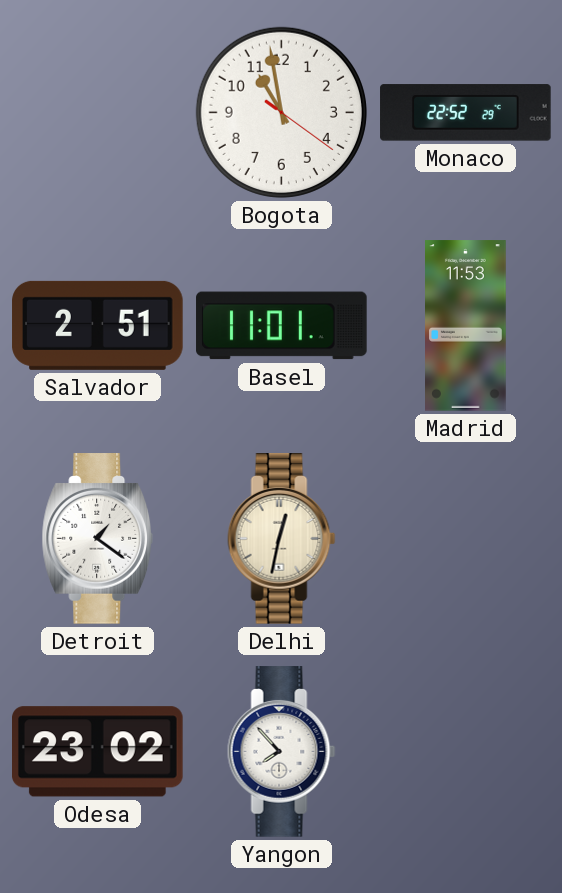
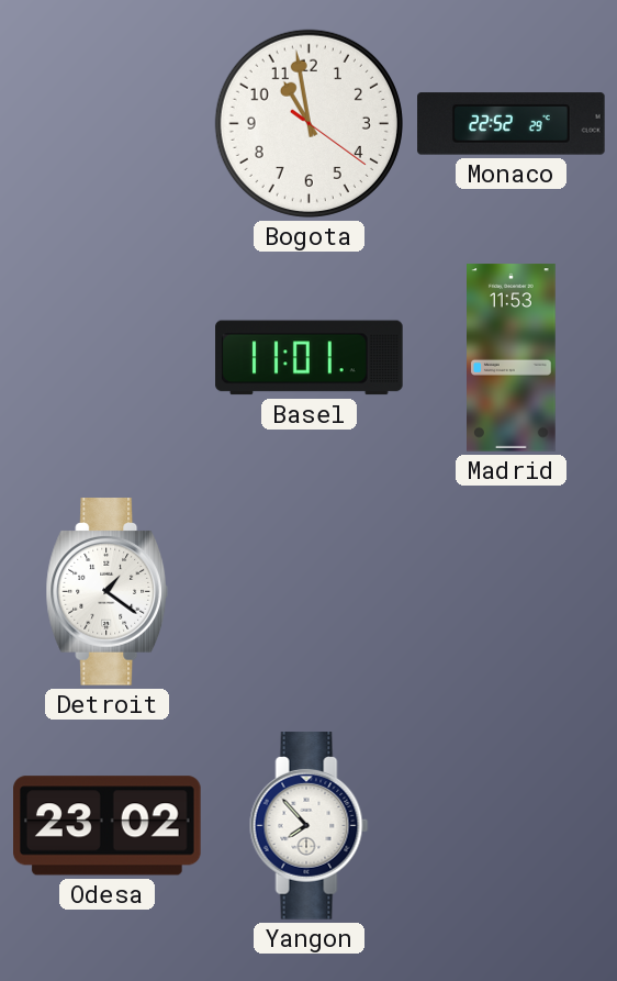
Salvador: 2:51 -> none
Delhi: 12:32 -> none
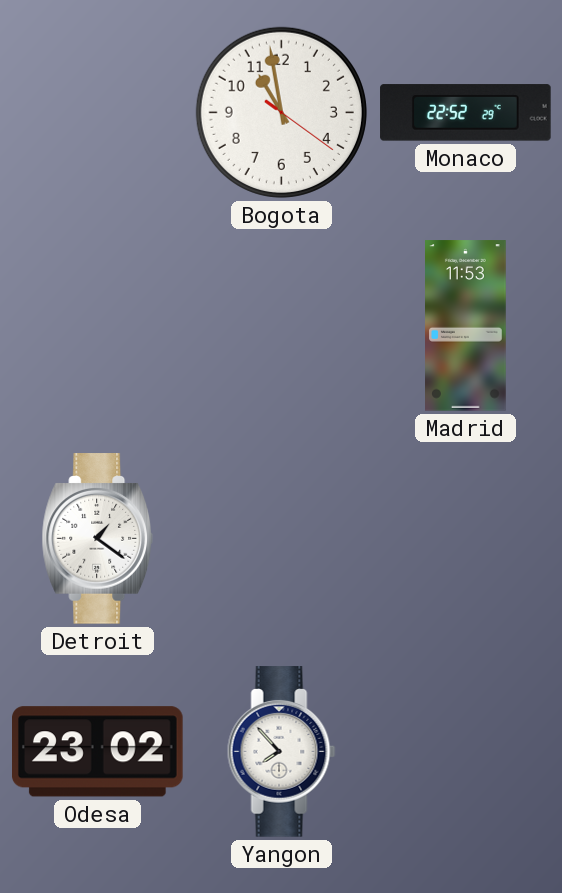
Basel: 11:01 -> none
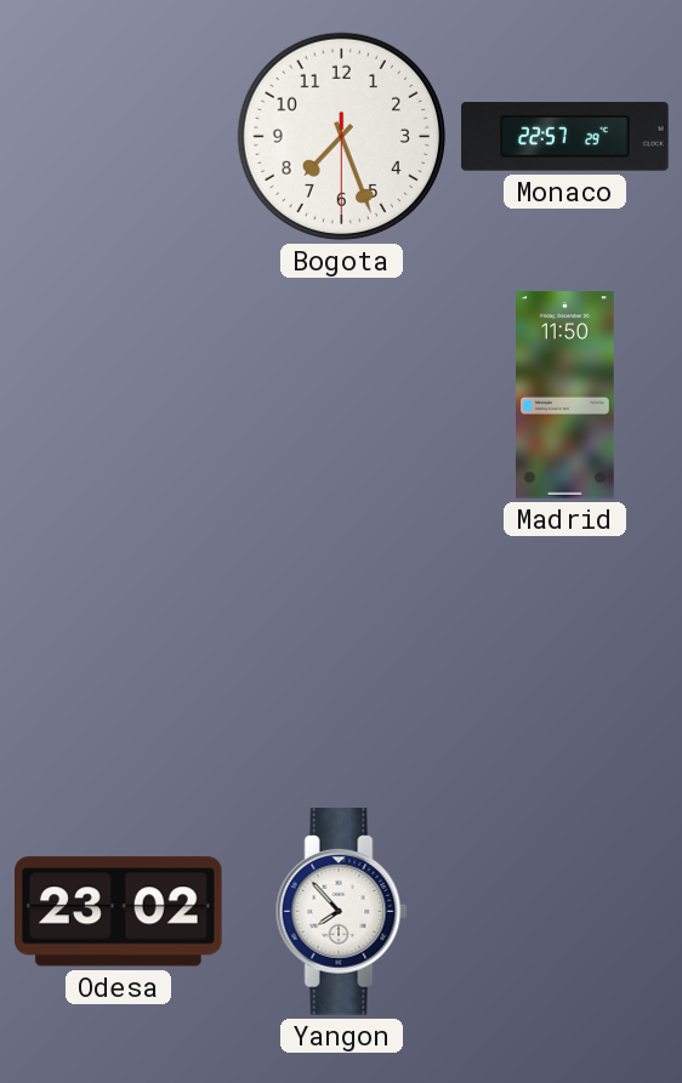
Bogota: 10:58 -> 7:26
Monaco: 22:52 -> 22:57
Madrid: 11:53 -> 11:50
Detroit: 1:21 -> none
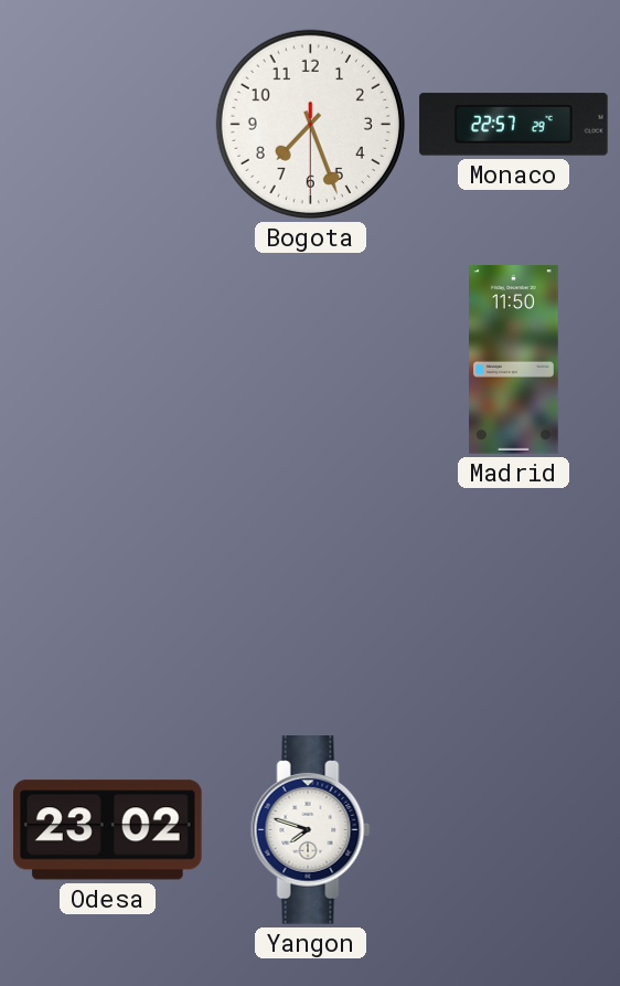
Yangon: 7:53 -> 7:48
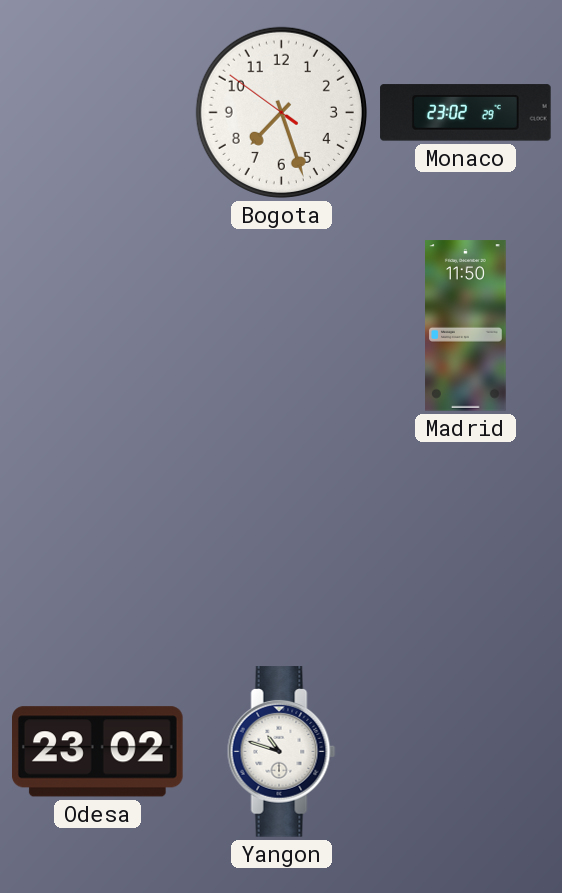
Bogota: 7:26:30 -> 7:26:51
Monaco: 22:57 -> 23:02
Yangon: 7:48 -> 10:48
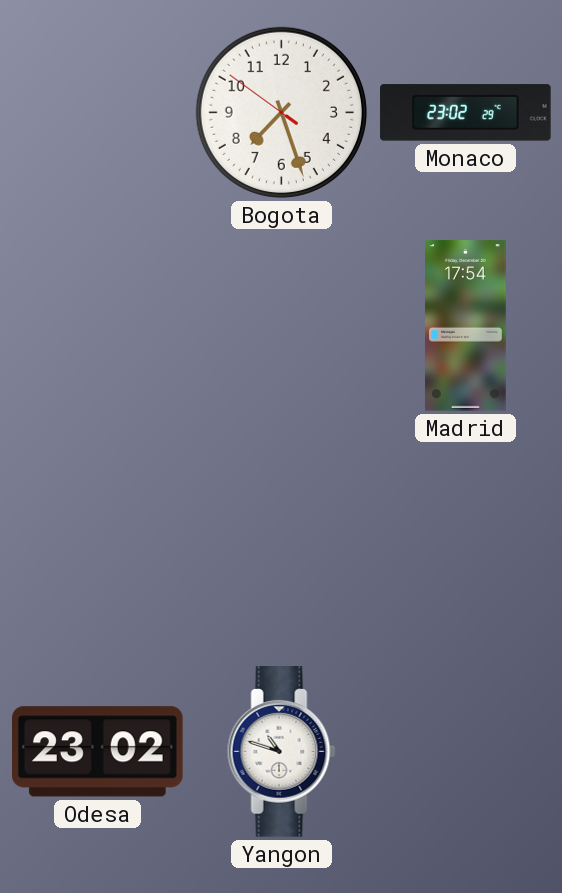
Madrid: 11:50 -> 17:54
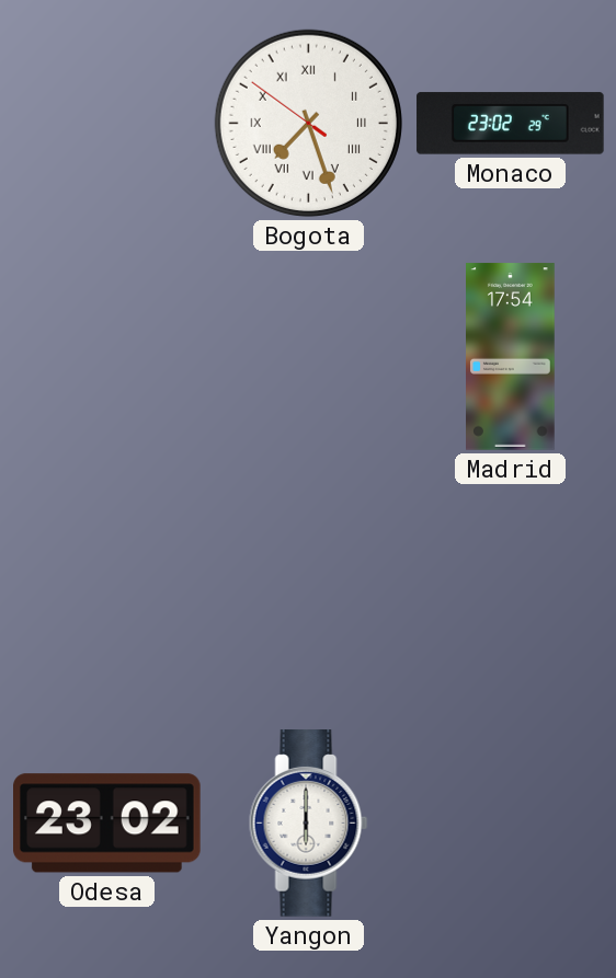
Bogota numerals: Arabic -> Roman
Yangon: 10:48 -> 6:00
